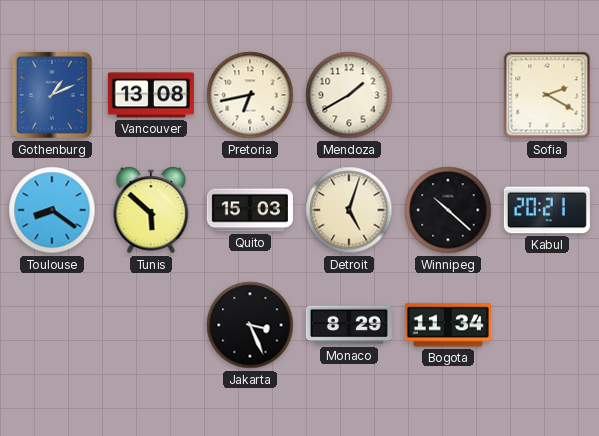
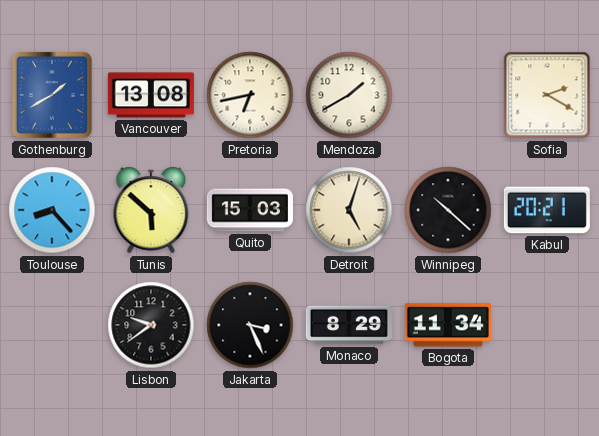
Gothenburg: 1:11 -> 1:40
Toulouse: 8:21 -> 8:23
Lisbon: none -> 9:39
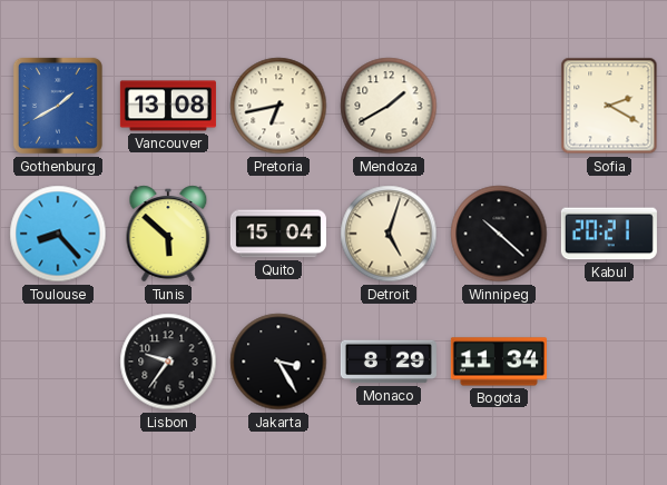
Quito: 15:03 -> 15:04
Lisbon: 9:39 -> 9:36
Jakarta: 3:26 -> 3:25
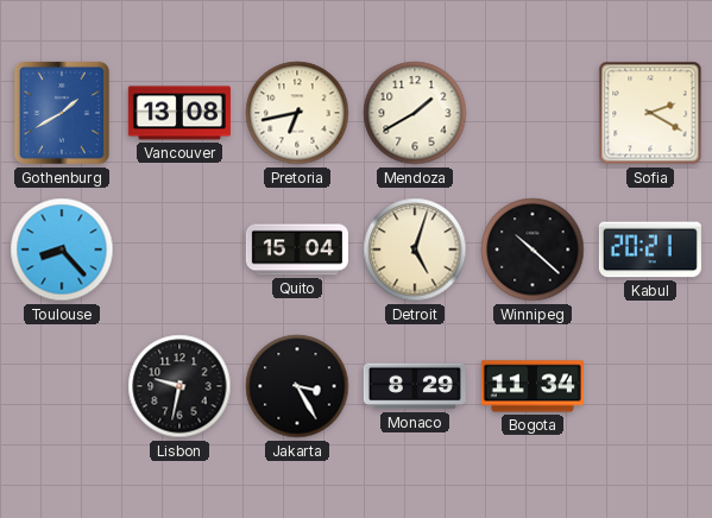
Tunis: 5:52 -> none
Lisbon: 9:36 -> 9:32
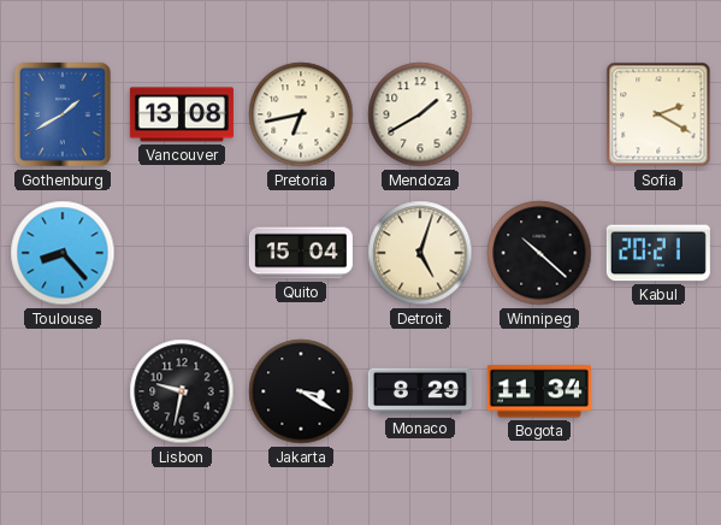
Jakarta: 3:25 -> 3:20
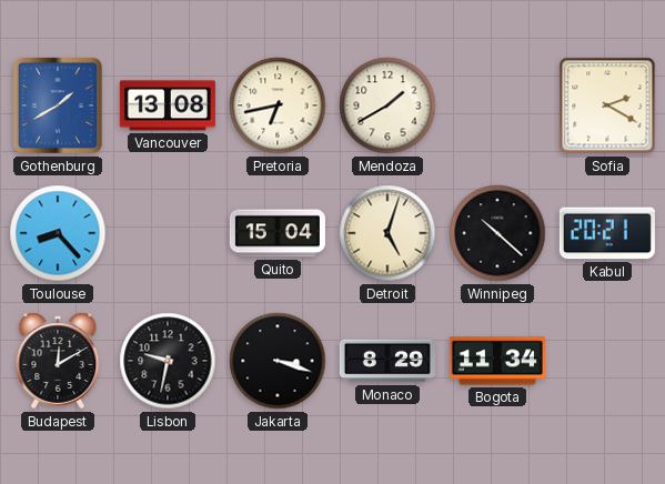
Budapest: none -> 12:10
Jakarta: 3:20 -> 3:18
